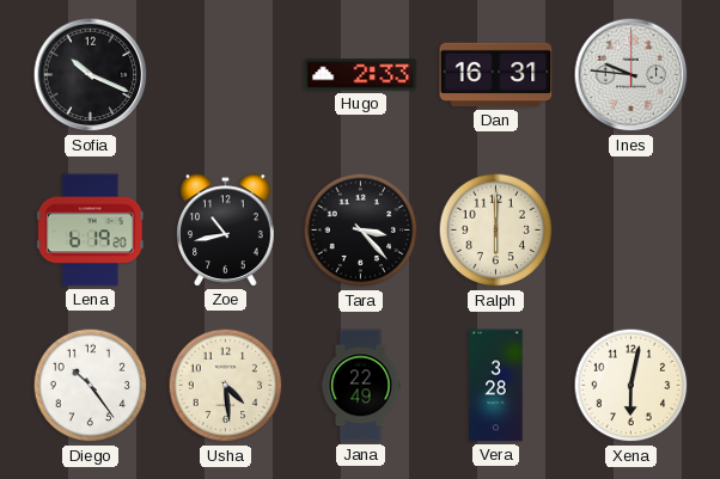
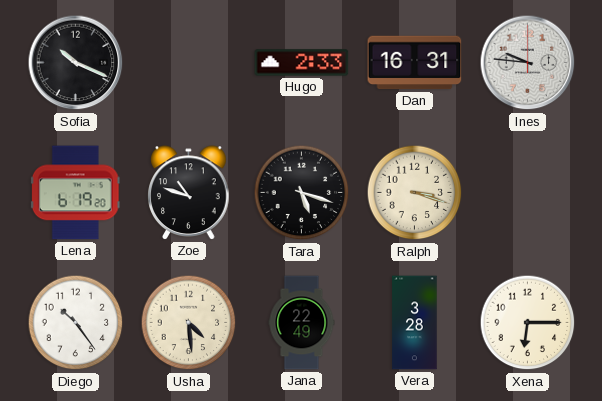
Zoe: 10:43 -> 10:48
Tara: 3:23 -> 5:18
Ralph: 6:00 -> 3:18
Xena: 6:02 -> 6:15
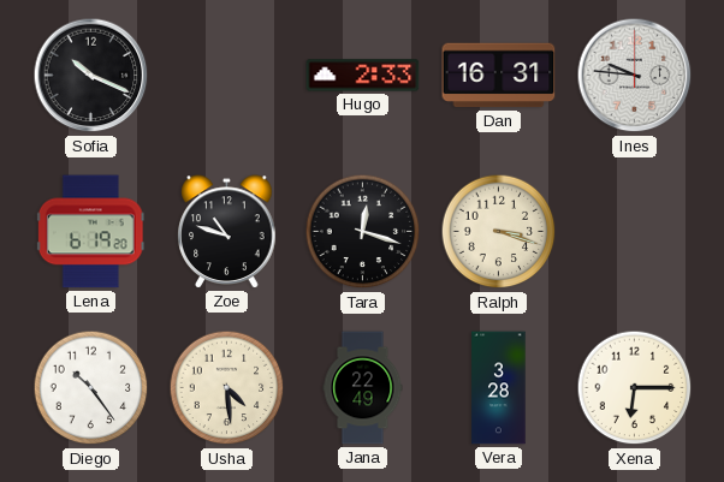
Tara: 5:18 -> 12:18
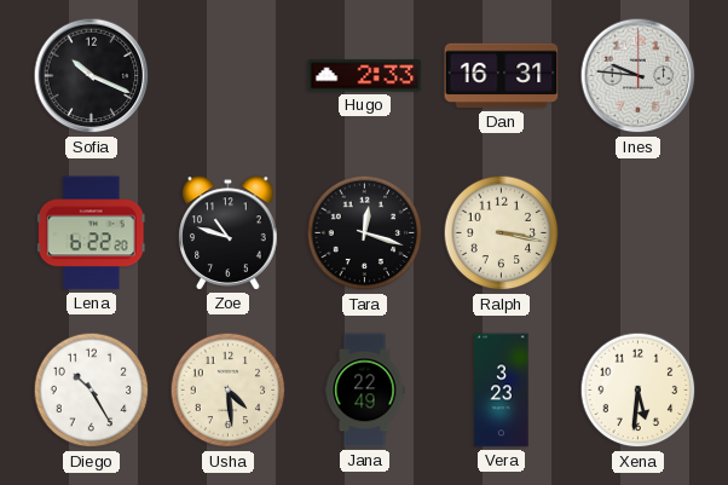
Lena: 6:19 -> 6:22
Ralph: 3:18 -> 3:17
Diego: 10:24 -> 10:25
Vera: 3:28 -> 3:23
Xena: 6:15 -> 5:31
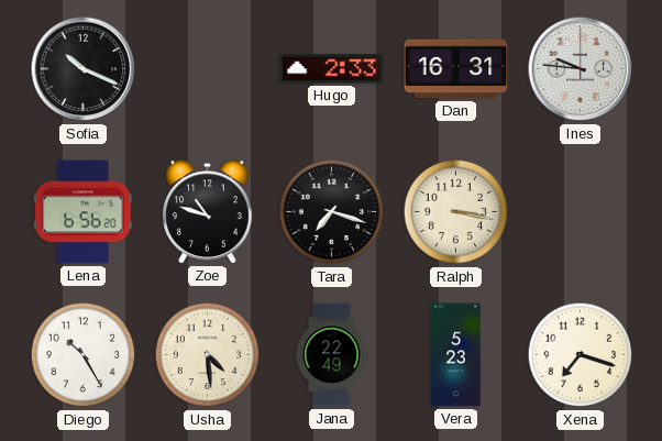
Lena: 6:22 -> 6:56
Tara: 12:18 -> 7:18
Vera: 3:23 -> 5:23
Xena: 5:31 -> 7:18
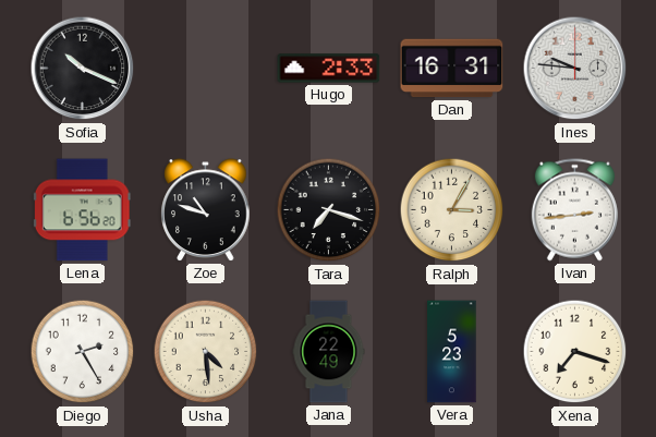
Ralph: 3:17 -> 3:05
Ivan: none -> 2:44
Diego: 10:25 -> 2:25
